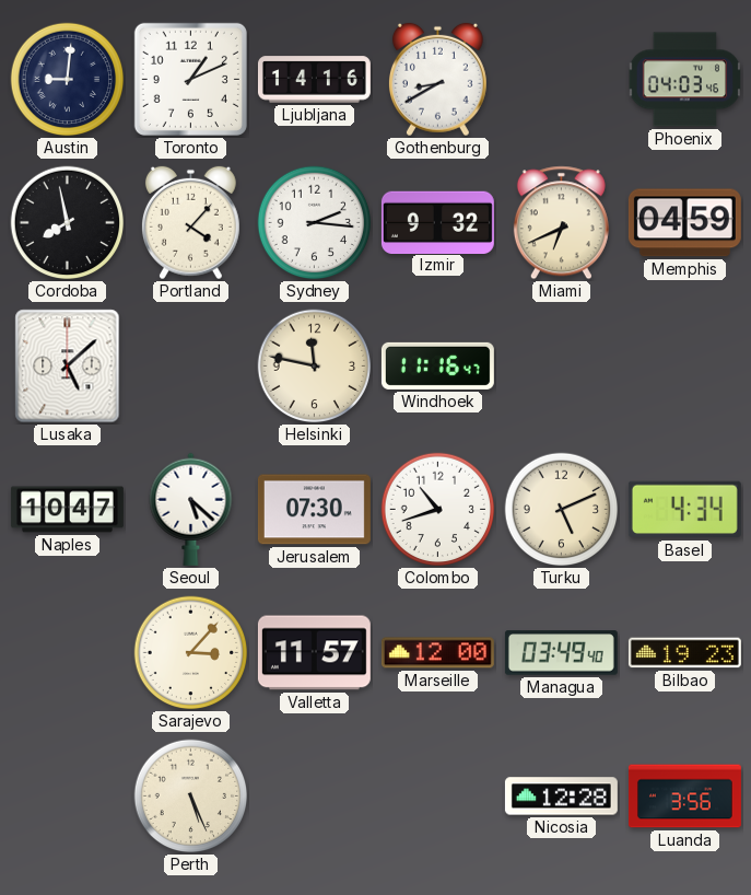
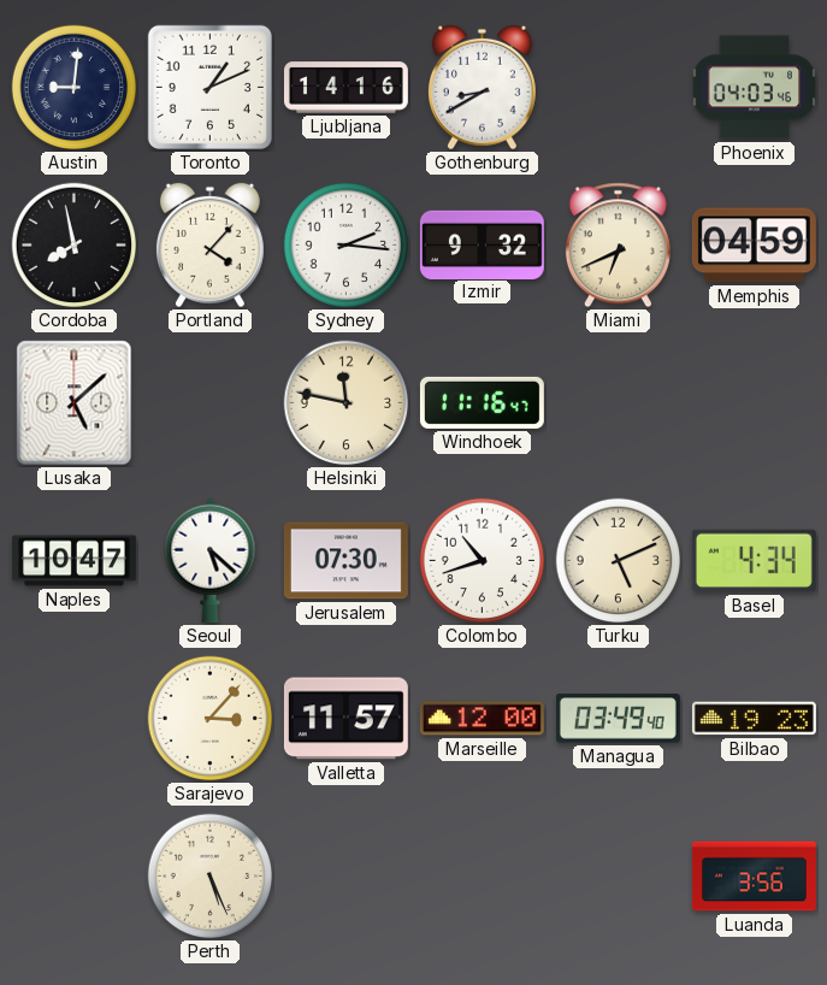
Nicosia: 12:28 -> none
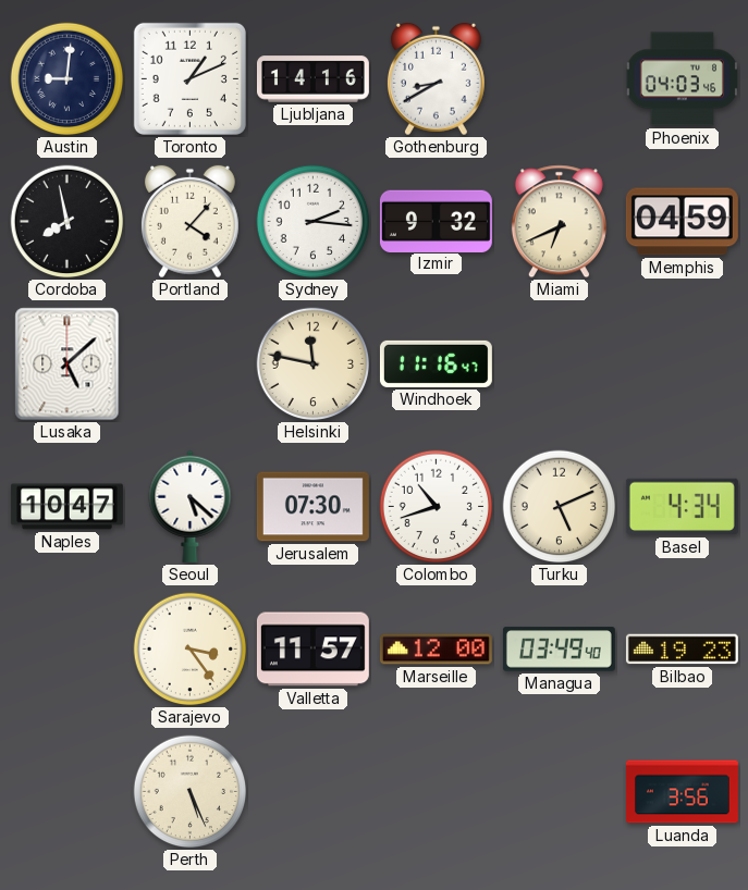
Sarajevo: 3:07 -> 3:24
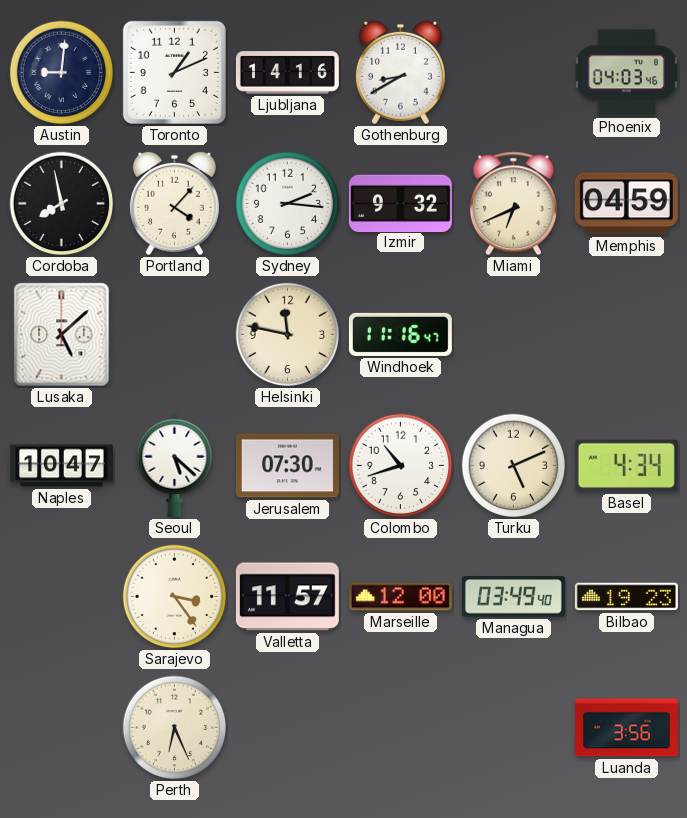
Perth: 5:26 -> 6:26
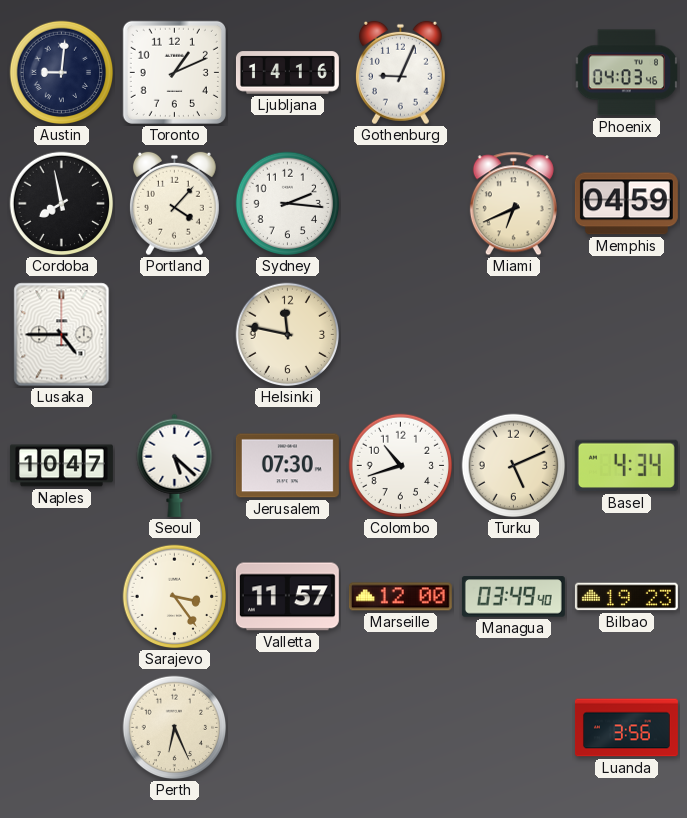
Gothenburg: 8:40 -> 9:04
Izmir: 9:32 -> none
Lusaka: 5:08 -> 4:45
Windhoek: 11:16 -> none
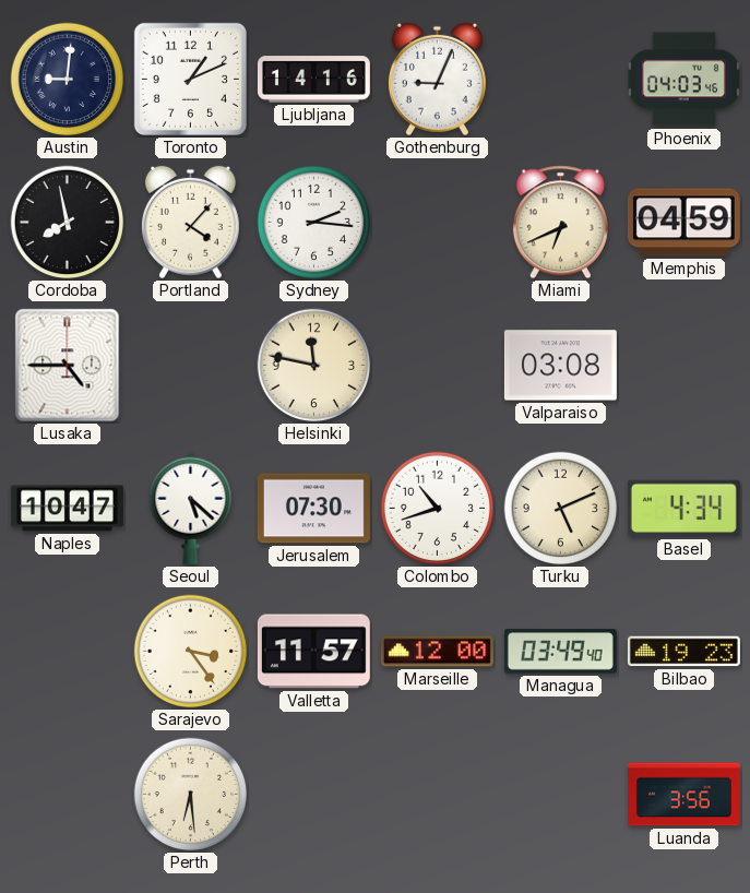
Valparaiso: none -> 03:08
Perth: 6:26 -> 6:29
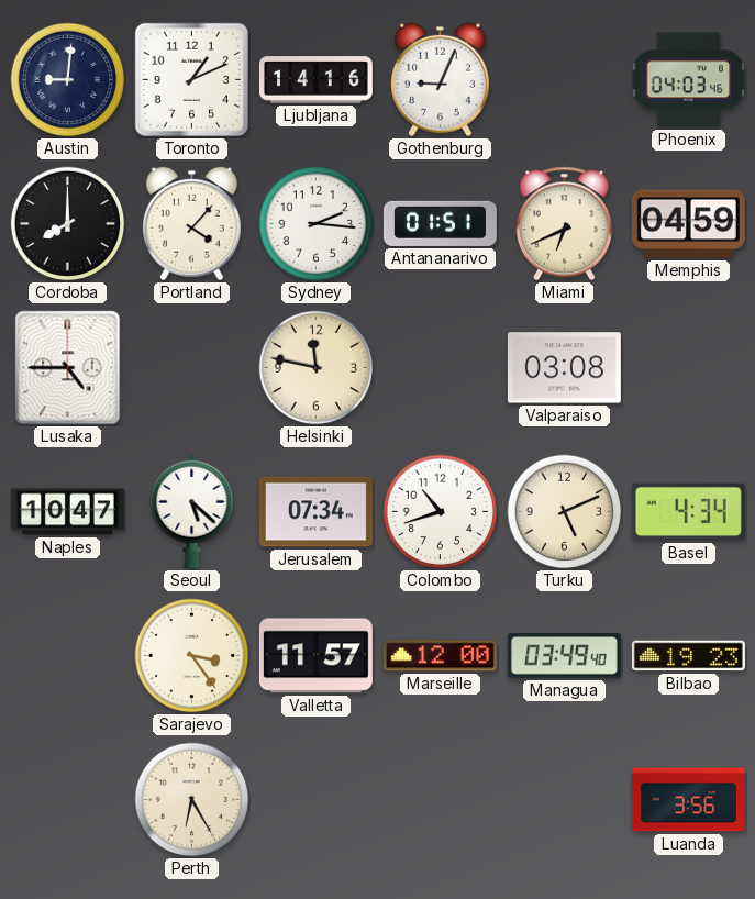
Cordoba: 7:58 -> 8:00
Antananarivo: none -> 01:51
Jerusalem: 07:30 -> 07:34
Perth: 6:29 -> 6:25
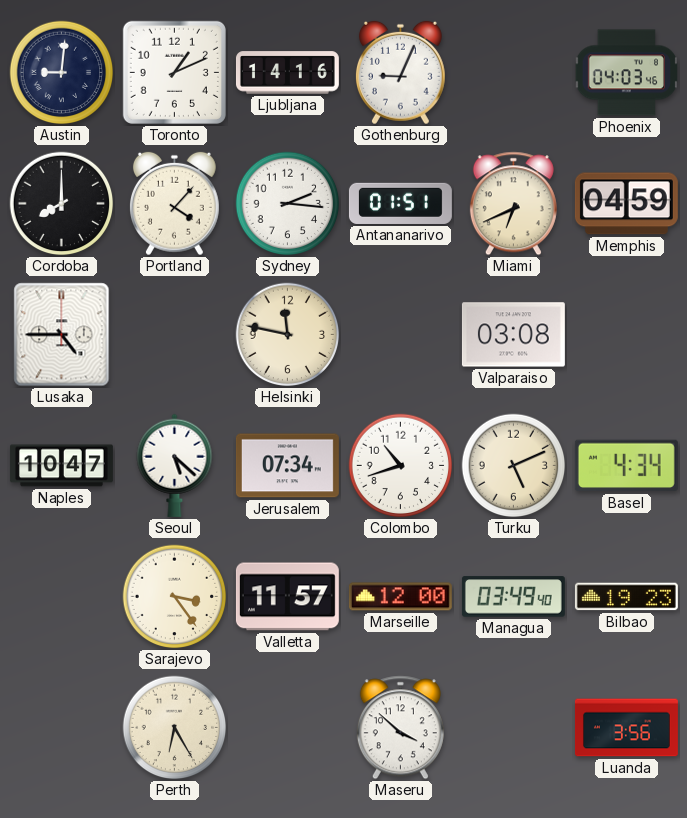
Maseru: none -> 3:52
